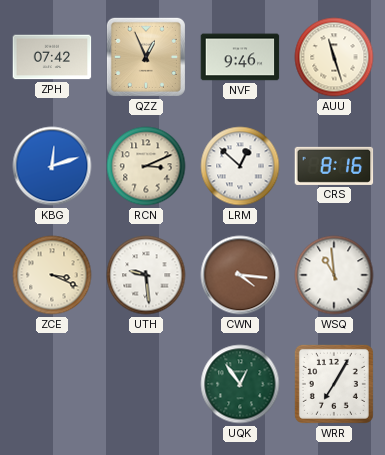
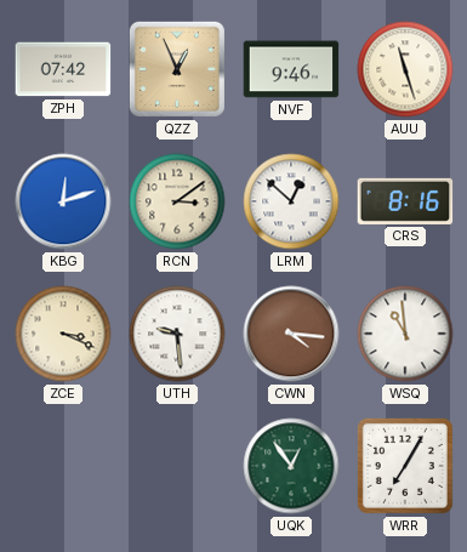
RCN: 3:11 -> 3:09
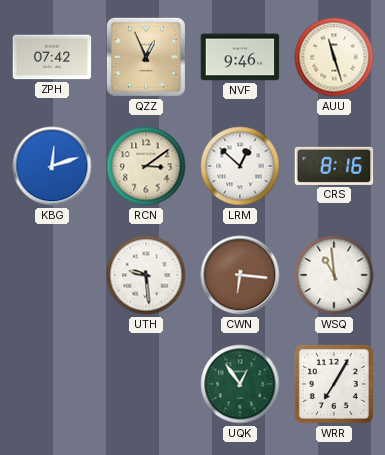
ZCE: 3:19 -> none
CWN: 4:16 -> 6:16
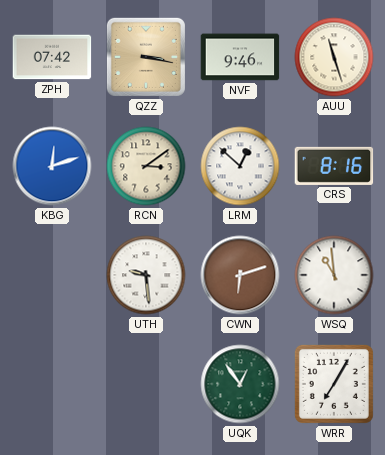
QZZ: 12:56 -> 3:17
CWN: 6:16 -> 6:12
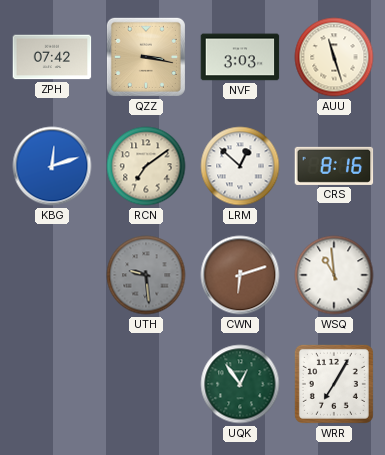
NVF: 9:46 -> 3:03
RCN: 3:09 -> 7:09
UTH dial: white -> grey
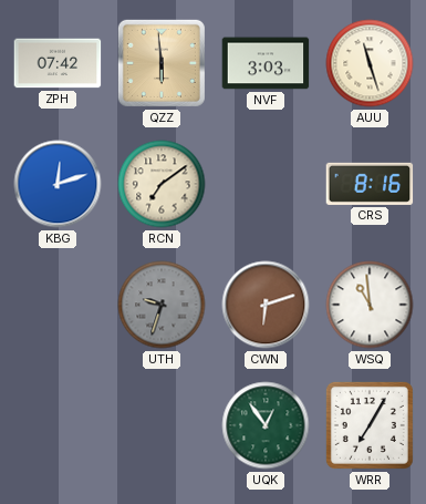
QZZ: 3:17 -> 5:59
LRM: 12:52 -> none
UTH: 9:29 -> 9:33
